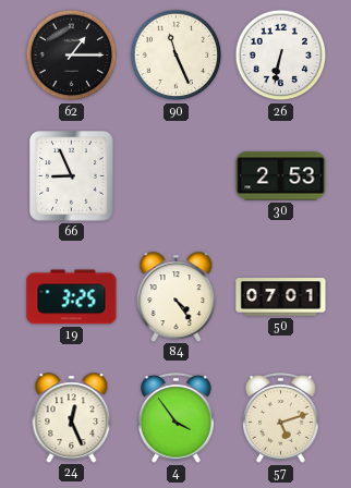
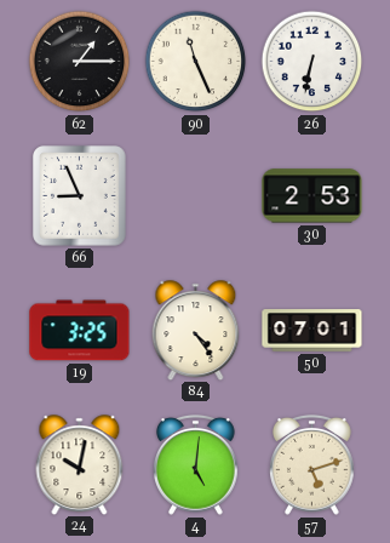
24: 12:26 -> 10:02
4: 3:54 -> 5:01
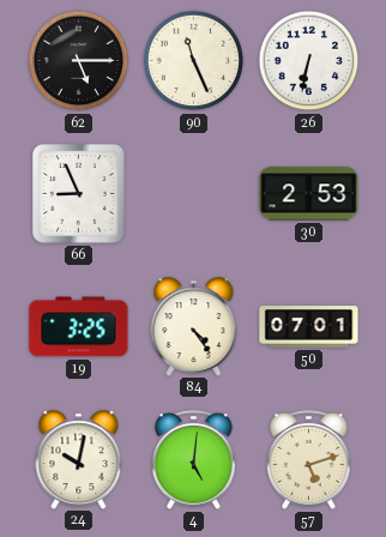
62: 1:15 -> 5:15
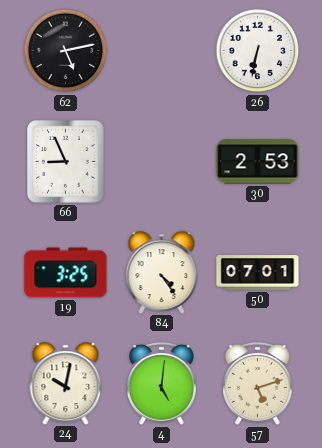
62: 5:15 -> 5:13
90: 11:26 -> none
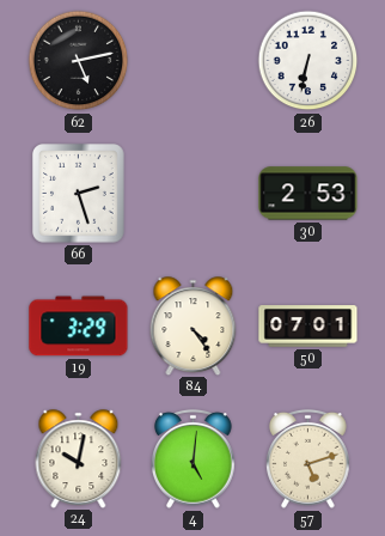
66: 8:56 -> 2:27
19: 3:25 -> 3:29
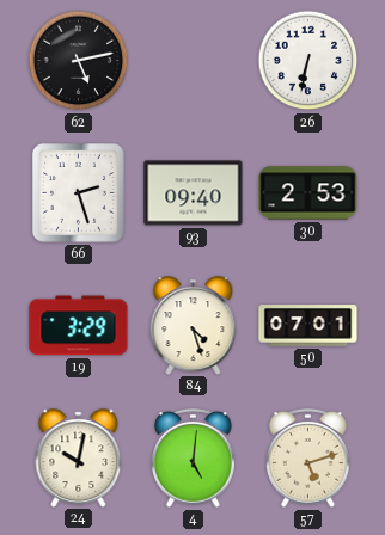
93: none -> 09:40
84: 4:24 -> 4:27
